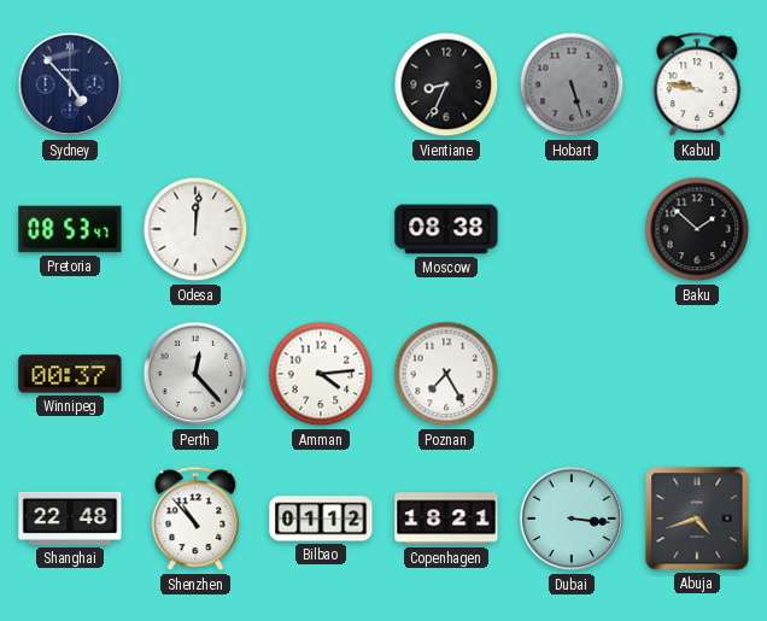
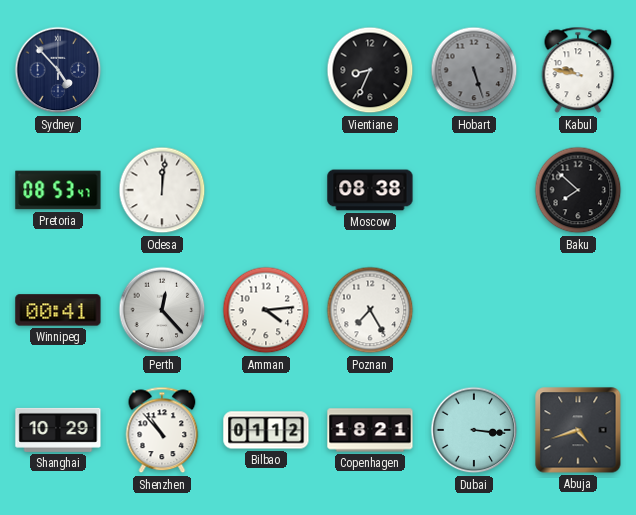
Baku: 1:52 -> 7:52
Winnipeg: 00:37 -> 00:41
Shanghai: 22:48 -> 10:29
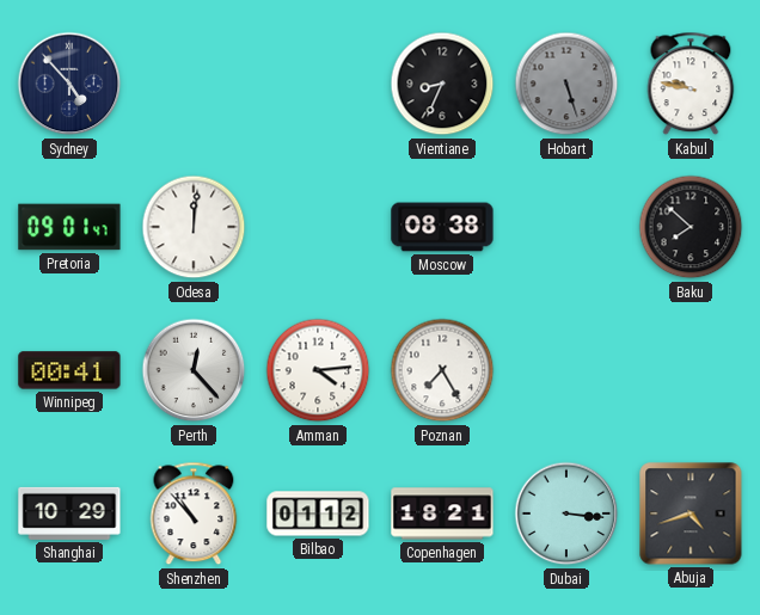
Pretoria: 08:53 -> 09:01
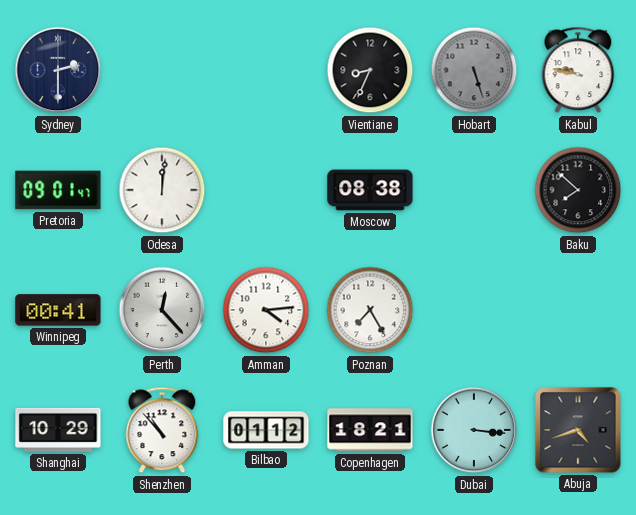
Sydney: 4:53 -> 2:30
